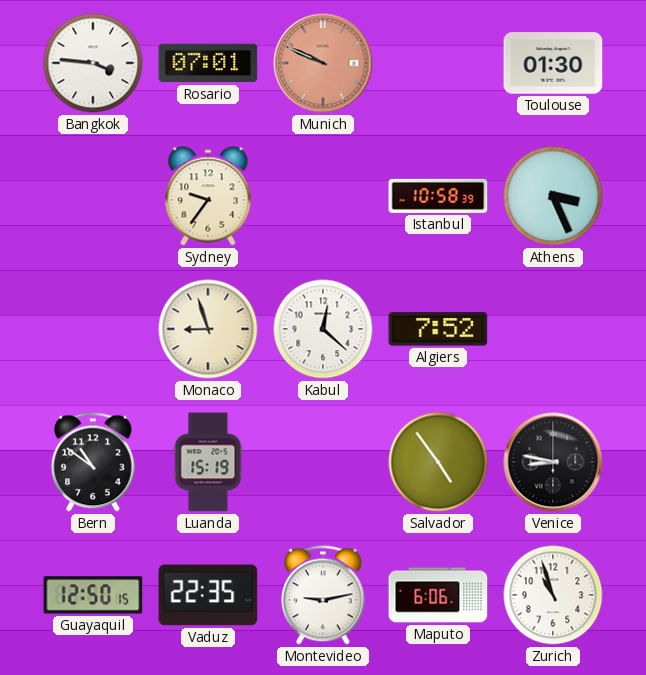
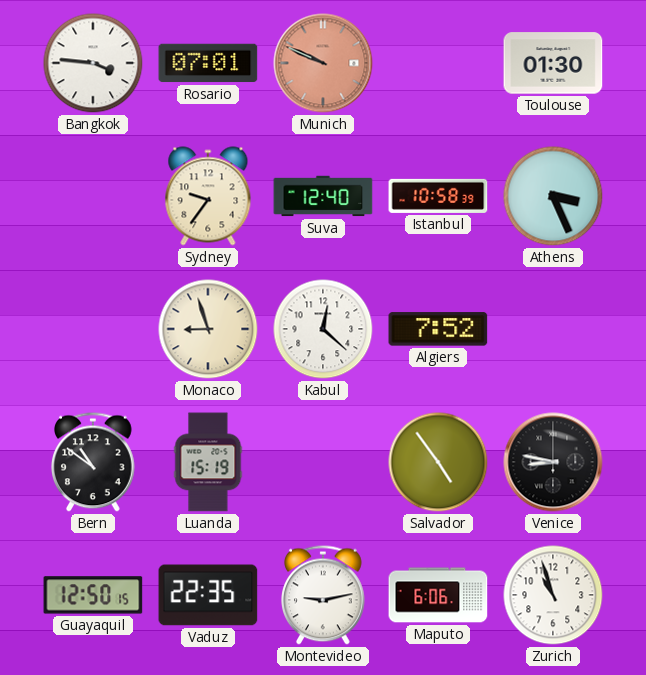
Suva: none -> 12:40
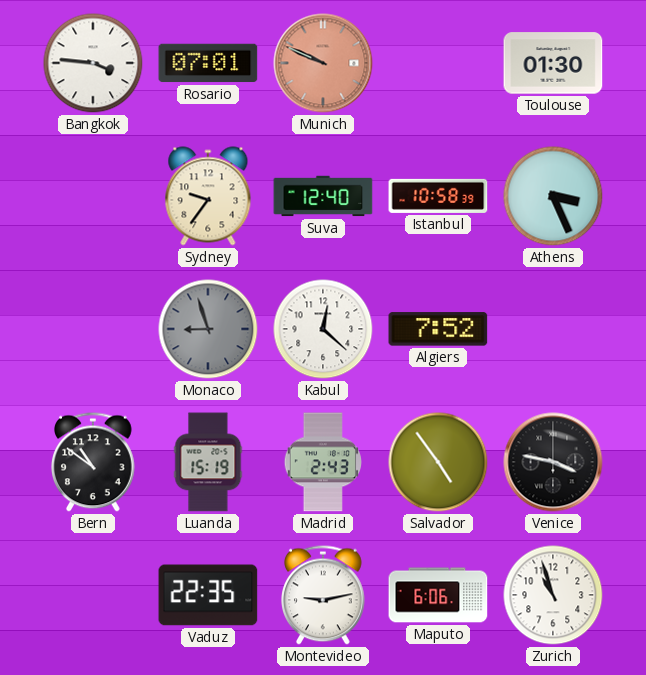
Monaco dial: cream -> grey
Madrid: none -> 2:43
Venice: 8:47 -> 3:47
Guayaquil: 12:50 -> none
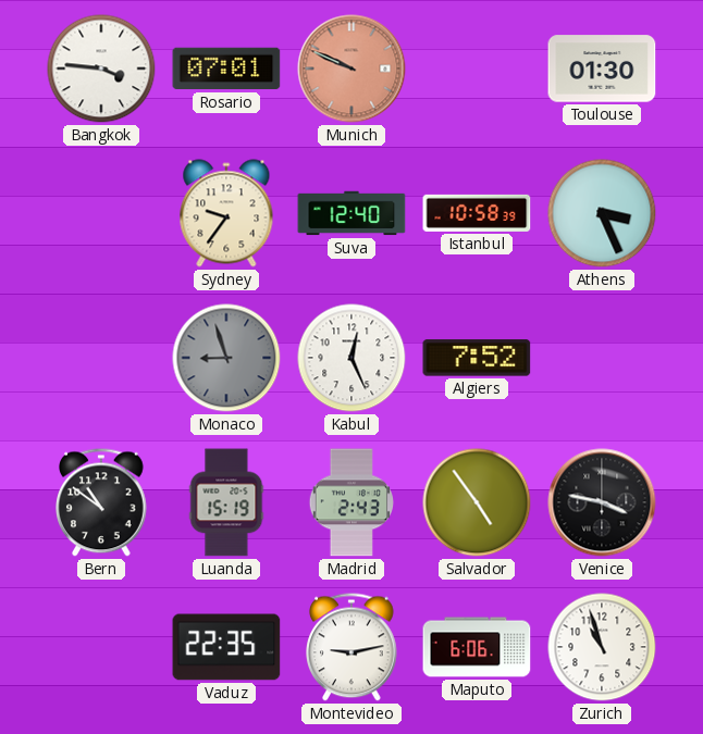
Kabul: 12:22 -> 12:26
